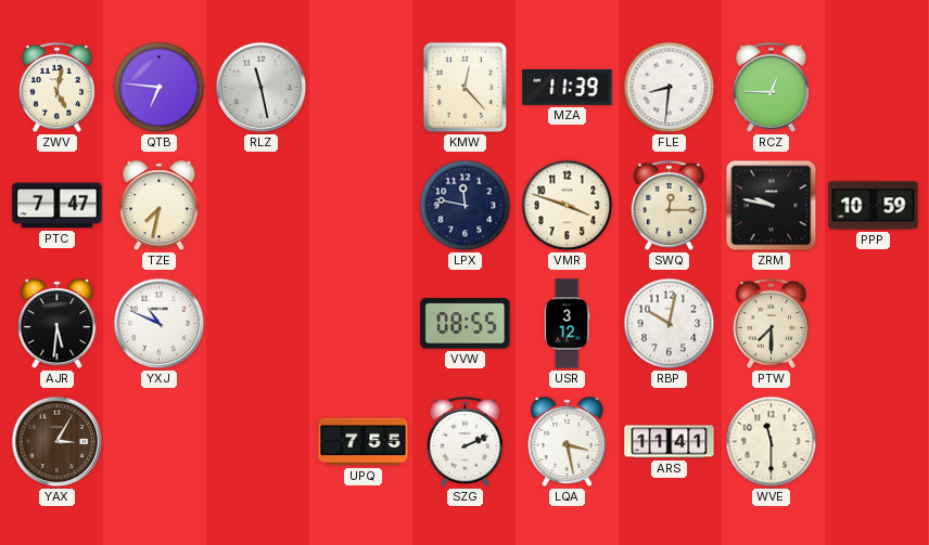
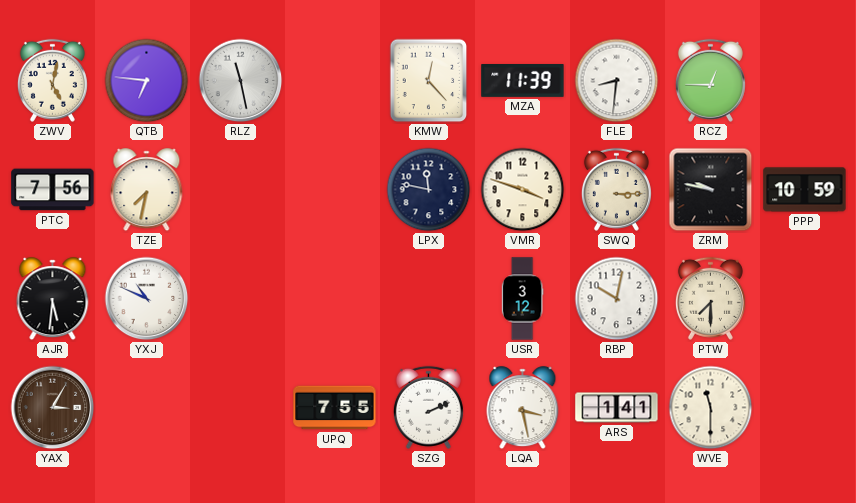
PTC: 7:47 -> 7:56
SWQ: 12:15 -> 3:15
VVW: 08:55 -> none
ARS: 11:41 -> 1:41
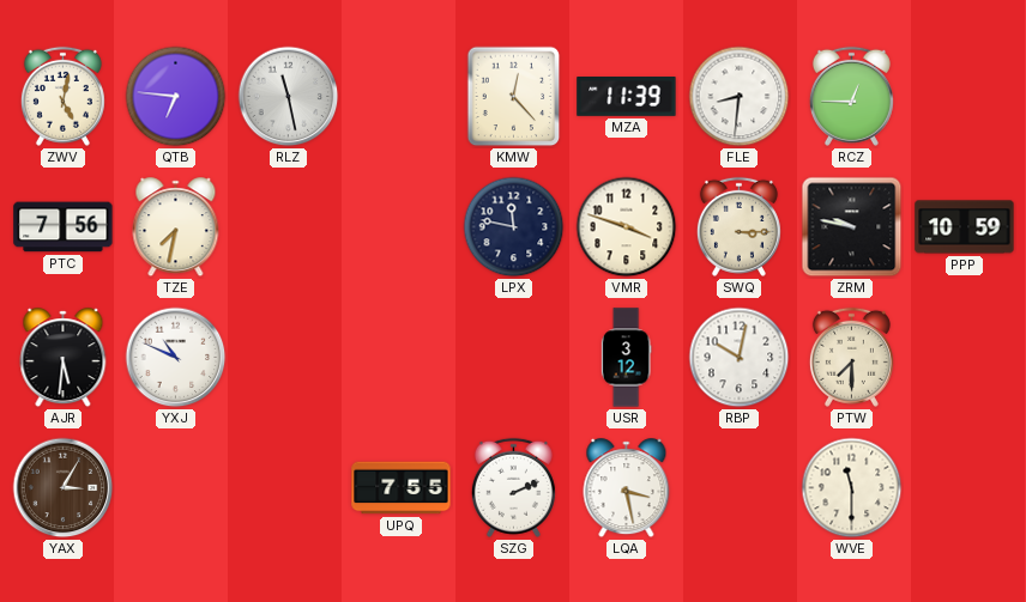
ARS: 1:41 -> none
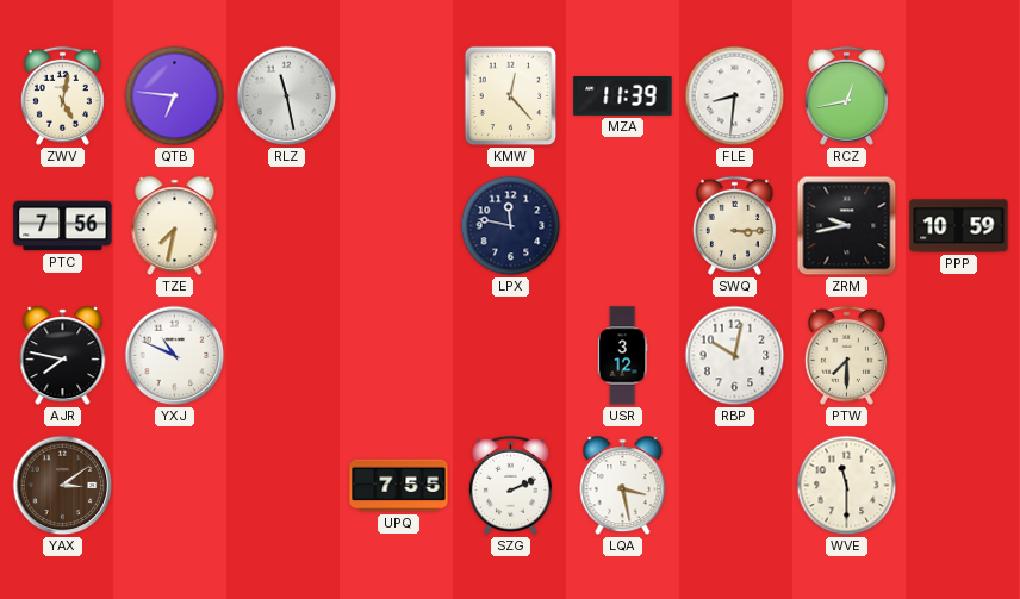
RCZ: 12:45 -> 12:43
VMR: 3:48 -> none
ZRM: 9:47 -> 9:43
AJR: 5:31 -> 7:47
YAX: 3:05 -> 3:09
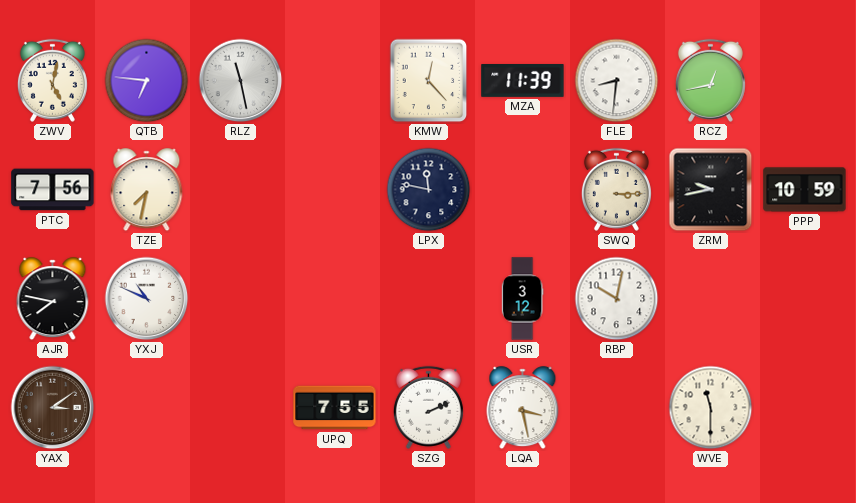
PTW: 7:30 -> none
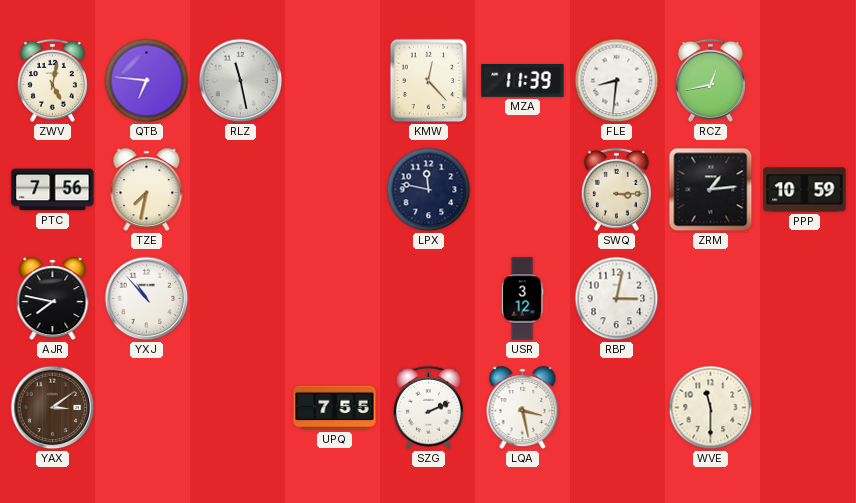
ZRM: 9:43 -> 1:14
YXJ: 10:49 -> 10:53
RBP: 10:02 -> 3:02
